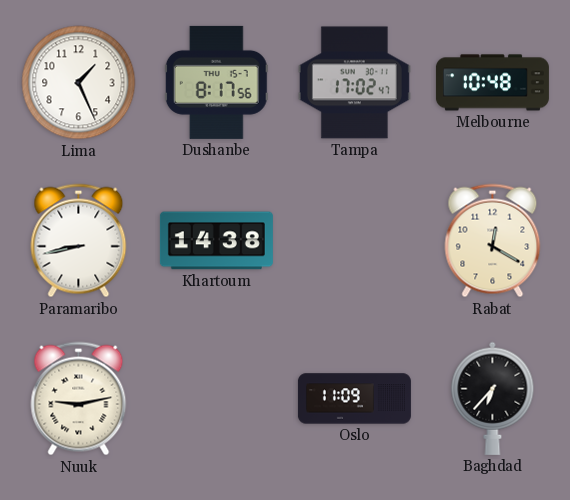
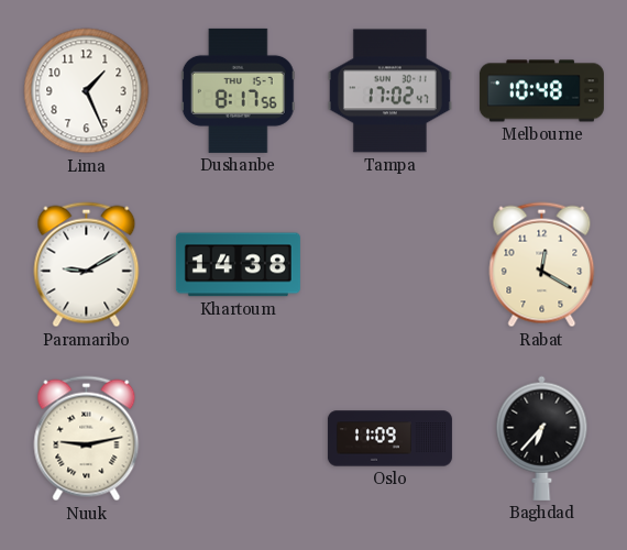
Paramaribo: 8:43 -> 9:10
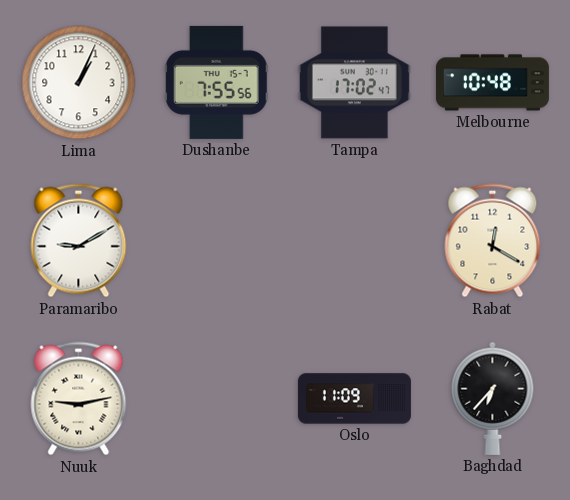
Lima: 1:26 -> 1:04
Dushanbe: 8:17 -> 7:55
Khartoum: 14:38 -> none
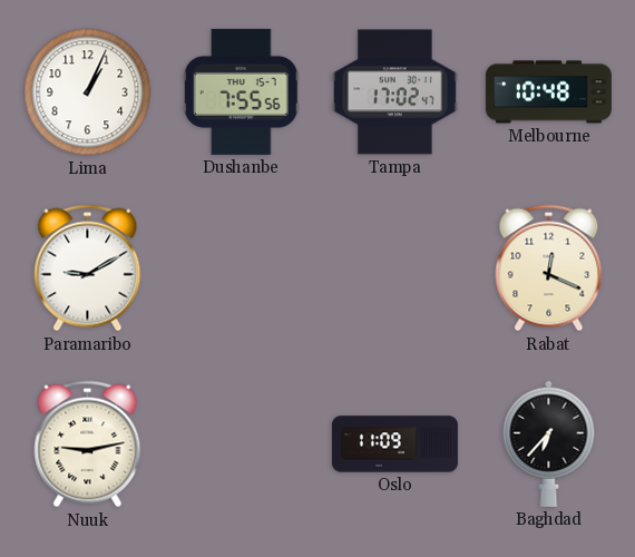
Rabat: 12:20 -> 12:19
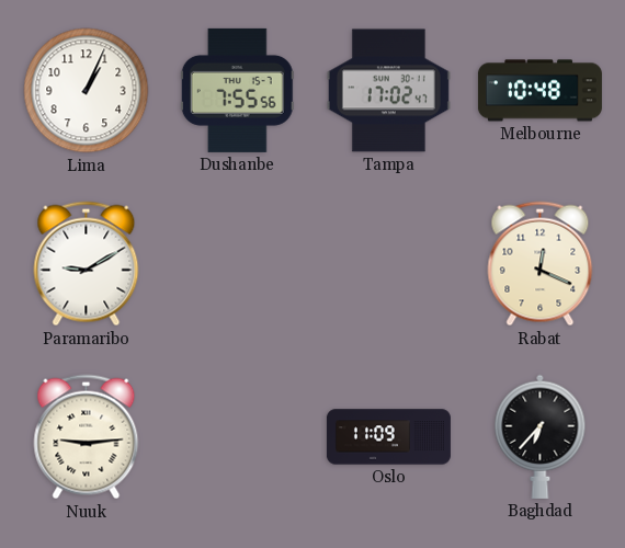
Nuuk: 9:13 -> 9:14
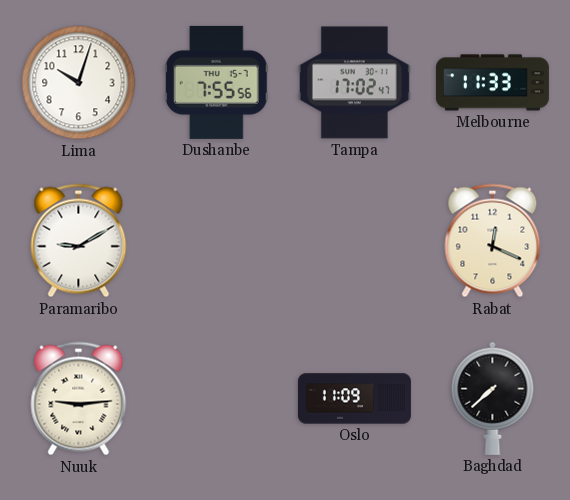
Lima: 1:04 -> 10:03
Melbourne: 10:48 -> 11:33
Baghdad: 6:37 -> 7:38
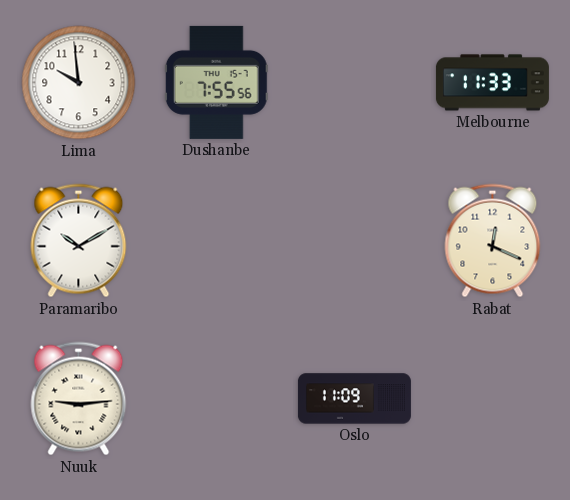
Lima: 10:03 -> 9:59
Tampa: 17:02 -> none
Paramaribo: 9:10 -> 10:10
Baghdad: 7:38 -> none
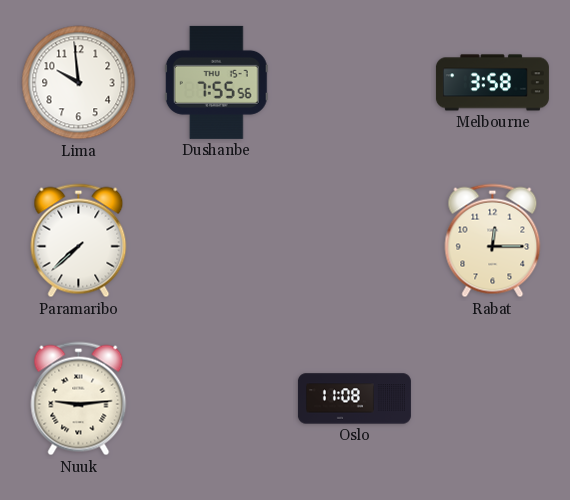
Melbourne: 11:33 -> 3:58
Paramaribo: 10:10 -> 7:38
Rabat: 12:19 -> 12:15
Oslo: 11:09 -> 11:08
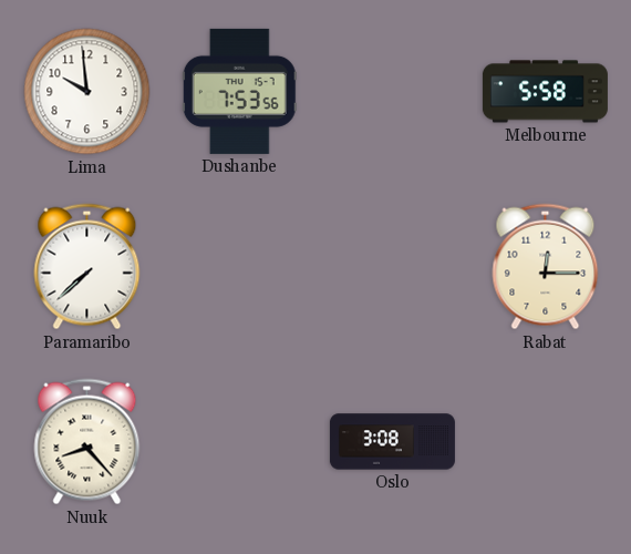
Dushanbe: 7:55 -> 7:53
Melbourne: 3:58 -> 5:58
Nuuk: 9:14 -> 8:23
Oslo: 11:08 -> 3:08
